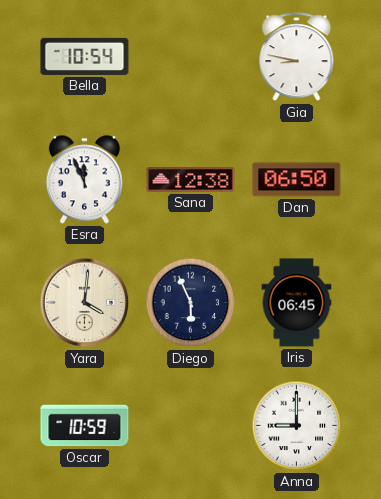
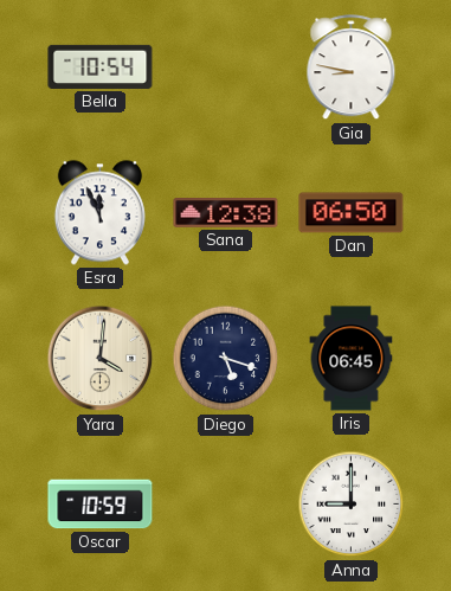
Diego: 5:56 -> 5:18
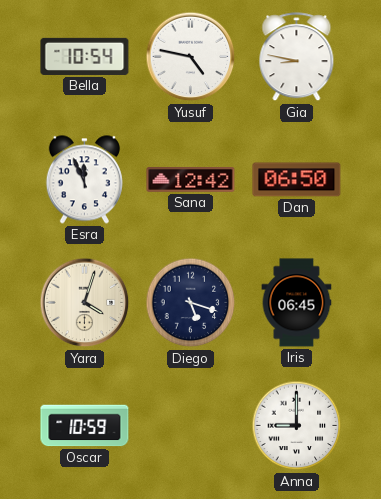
Yusuf: none -> 4:47
Sana: 12:38 -> 12:42
Yara: 4:01 -> 4:03
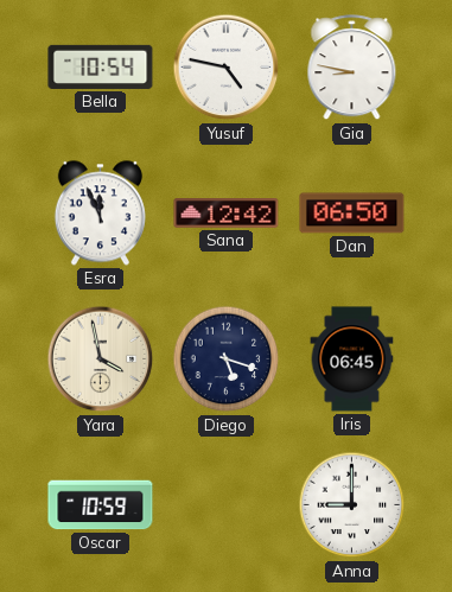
Yara: 4:03 -> 3:58
